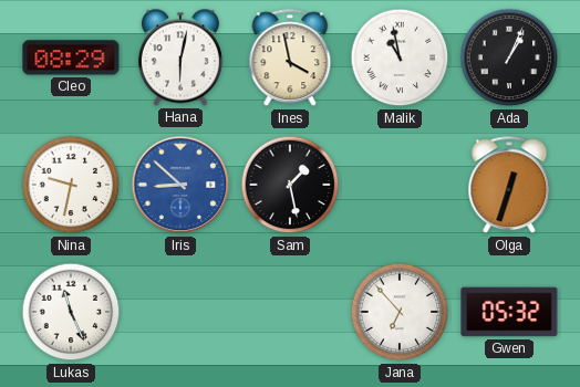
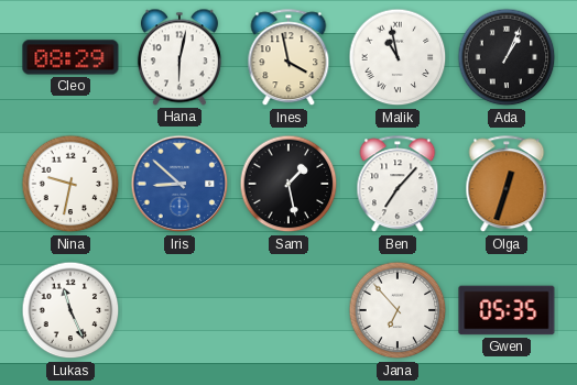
Ben: none -> 7:07
Gwen: 05:32 -> 05:35
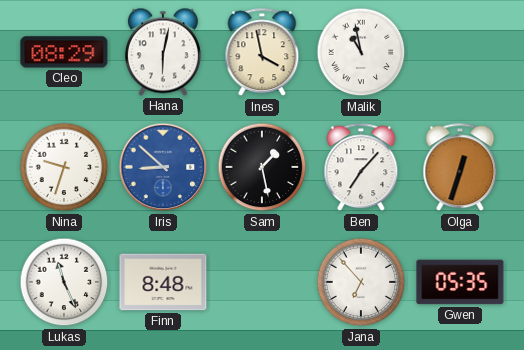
Ada: 1:04 -> none
Nina: 9:32 -> 9:33
Finn: none -> 8:48
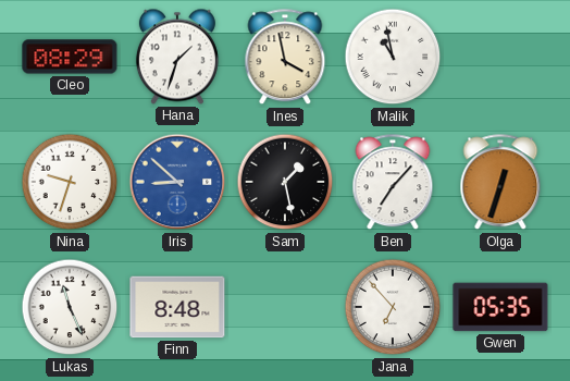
Hana: 6:02 -> 1:33
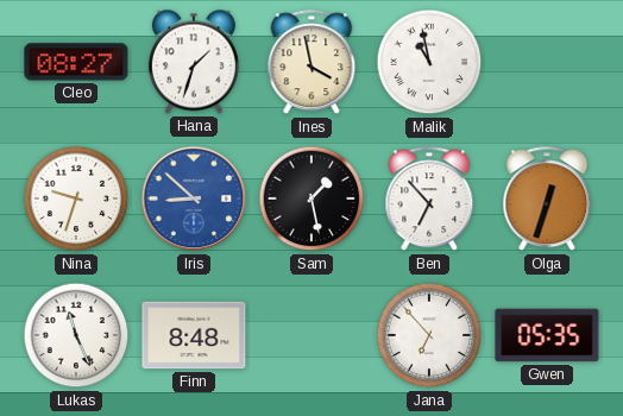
Cleo: 08:29 -> 08:27
Ben: 7:07 -> 6:53
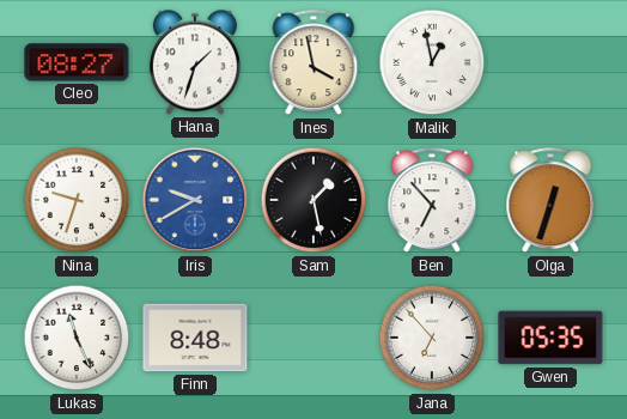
Malik: 10:58 -> 12:58
Iris: 8:52 -> 9:40
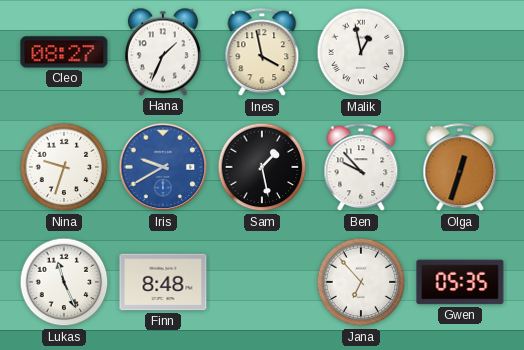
Hana: 1:33 -> 1:34
Ben: 6:53 -> 9:53
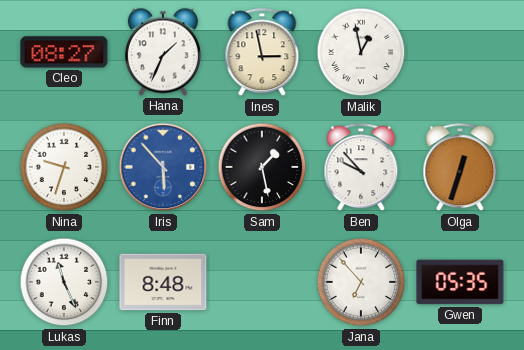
Ines: 3:58 -> 2:58
Iris: 9:40 -> 5:53
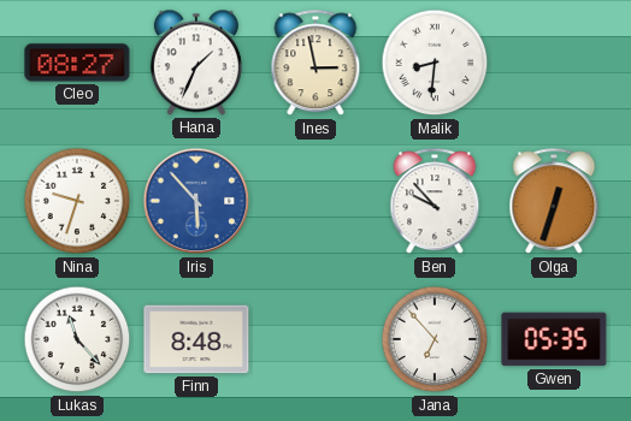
Malik: 12:58 -> 8:31
Sam: 1:28 -> none
Lukas: 11:26 -> 11:23
